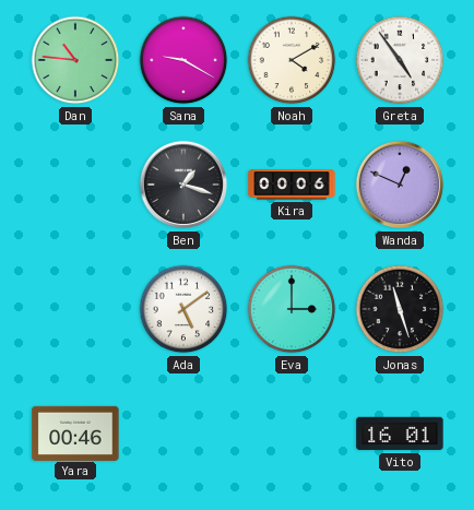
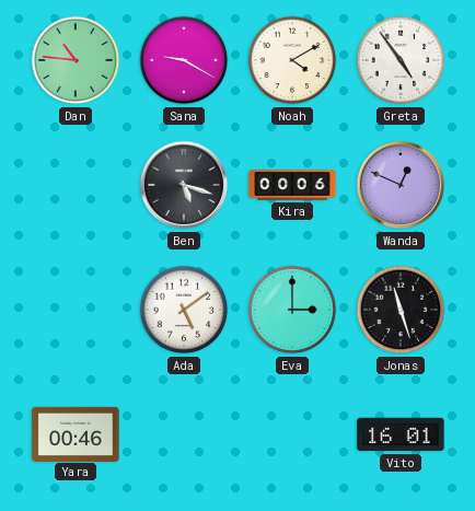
Ben: 1:18 -> 5:18
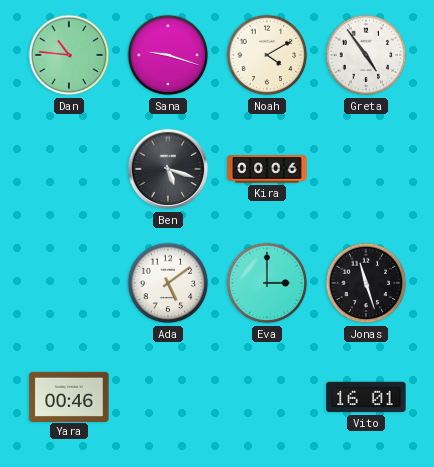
Sana: 9:20 -> 9:18
Wanda: 12:49 -> none
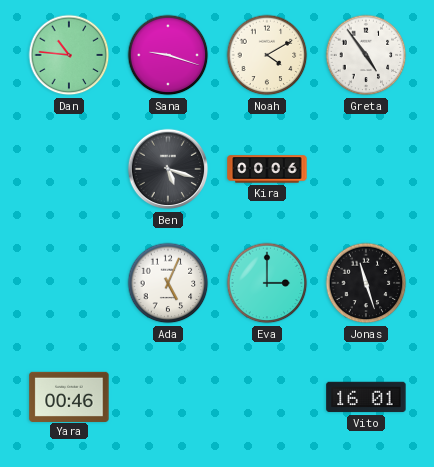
Ada: 5:09 -> 5:04
